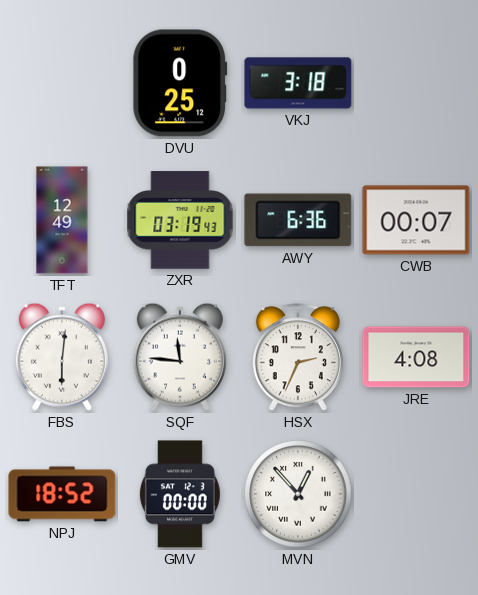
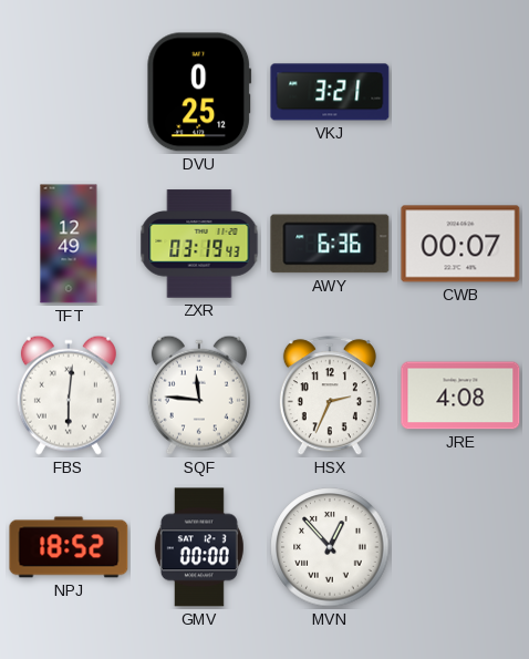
VKJ: 3:18 -> 3:21
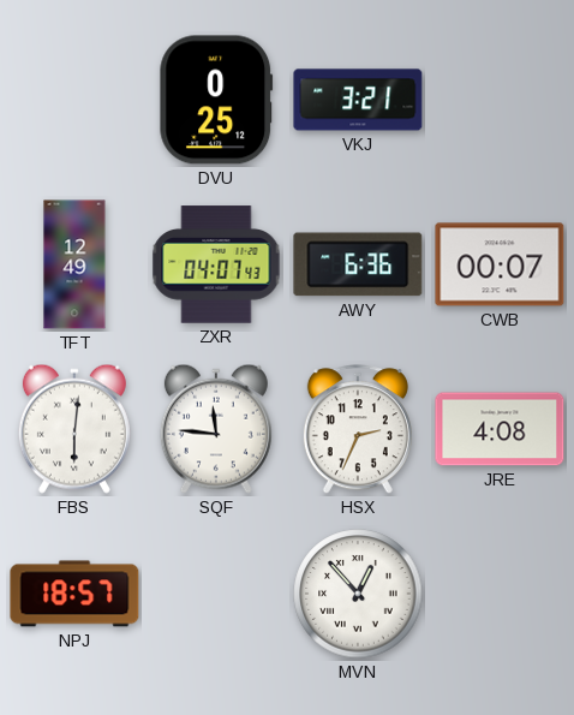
ZXR: 03:19 -> 04:07
NPJ: 18:52 -> 18:57
GMV: 00:00 -> none
